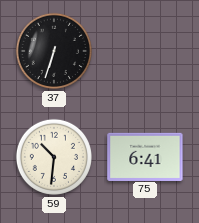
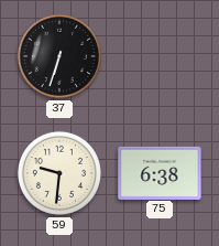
59: 10:31 -> 9:31
75: 6:41 -> 6:38
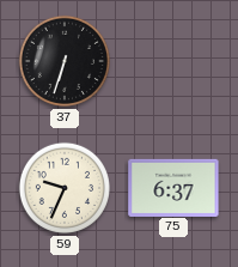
59: 9:31 -> 9:34
75: 6:38 -> 6:37
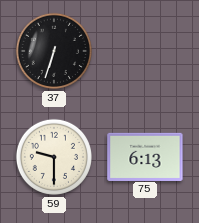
59: 9:34 -> 9:30
75: 6:37 -> 6:13
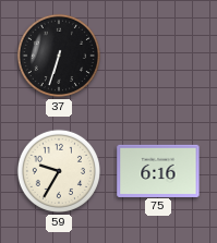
59: 9:30 -> 9:35
75: 6:13 -> 6:16
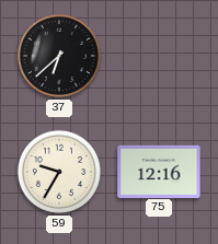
37: 6:33 -> 6:38
75: 6:16 -> 12:16
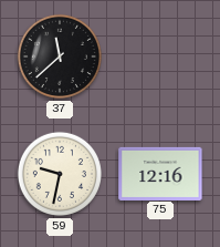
37: 6:38 -> 11:38
59: 9:35 -> 9:32
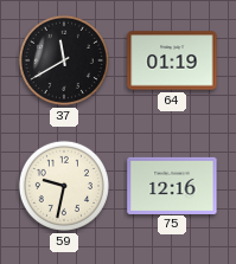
37: 11:38 -> 11:40
64: none -> 01:19
